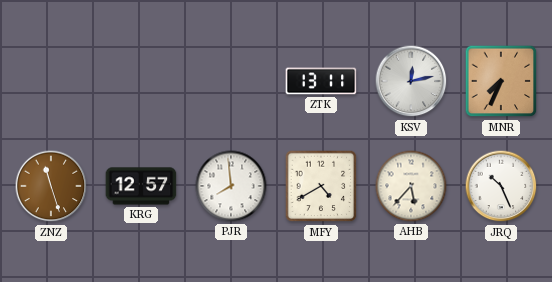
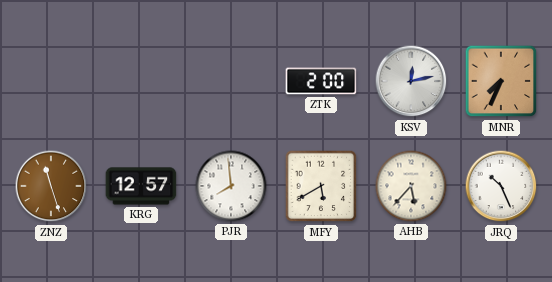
ZTK: 13:11 -> 2:00
MFY: 4:40 -> 5:40
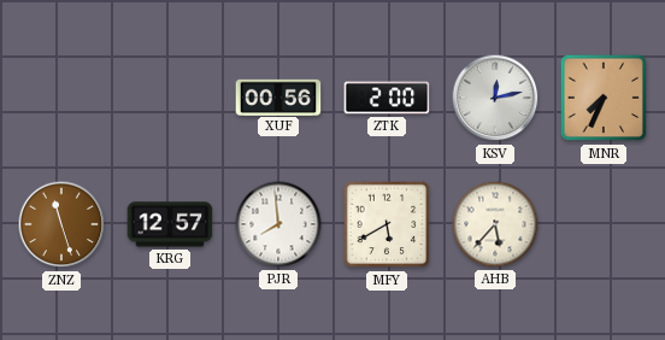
XUF: none -> 00:56
JRQ: 10:26 -> none
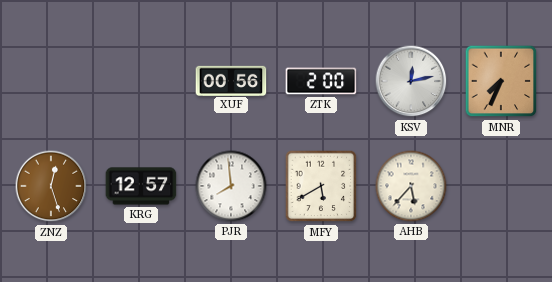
ZNZ: 11:27 -> 12:27
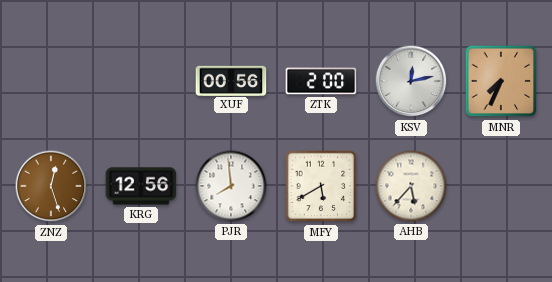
KRG: 12:57 -> 12:56
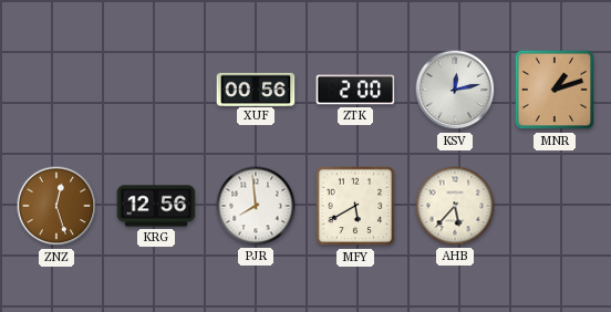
MNR: 7:34 -> 1:12
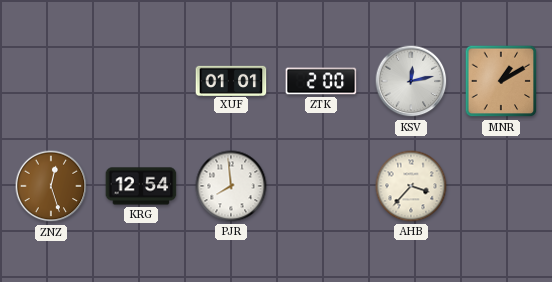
XUF: 00:56 -> 01:01
MNR: 1:12 -> 1:10
KRG: 12:56 -> 12:54
MFY: 5:40 -> none
AHB: 5:37 -> 3:37
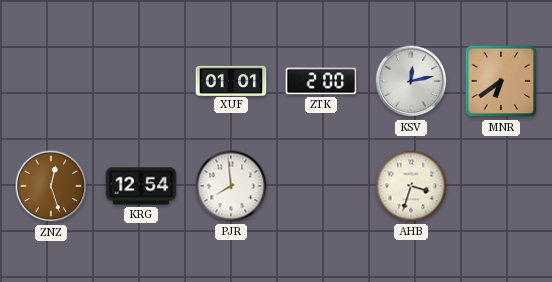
MNR: 1:10 -> 6:39
AHB: 3:37 -> 3:33
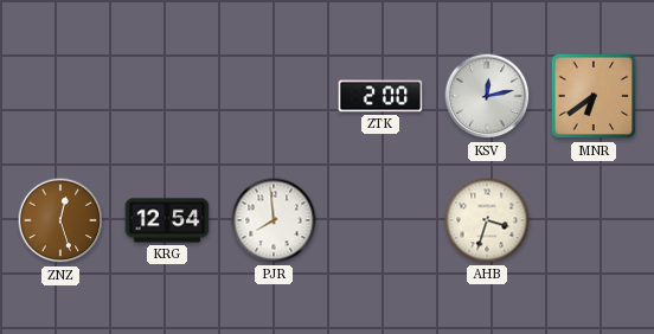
XUF: 01:01 -> none
